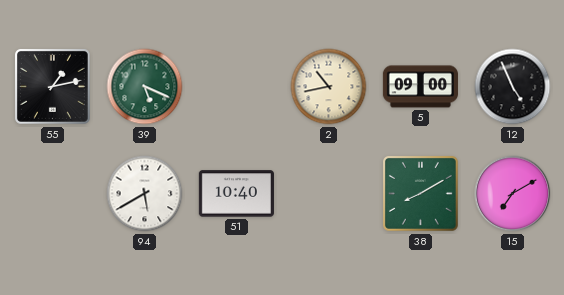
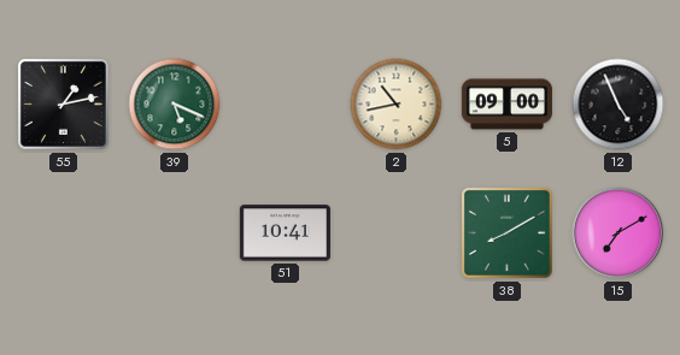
94: 5:40 -> none
51: 10:40 -> 10:41
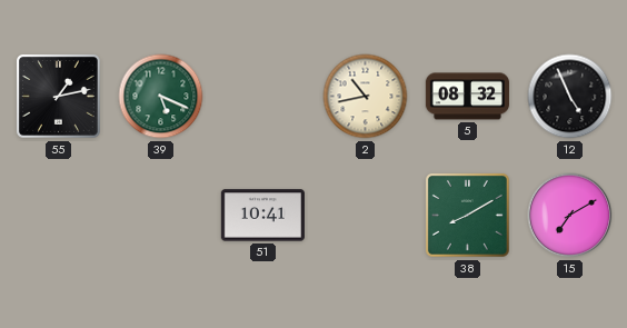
5: 09:00 -> 08:32
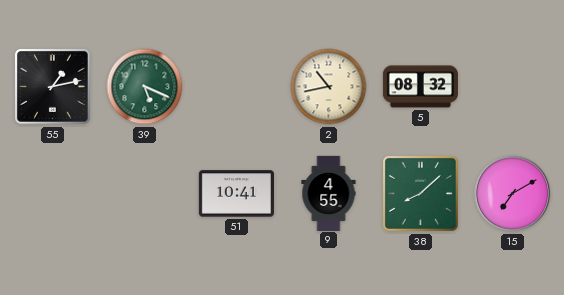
12: 4:56 -> none
9: none -> 4:55
38: 8:10 -> 8:08
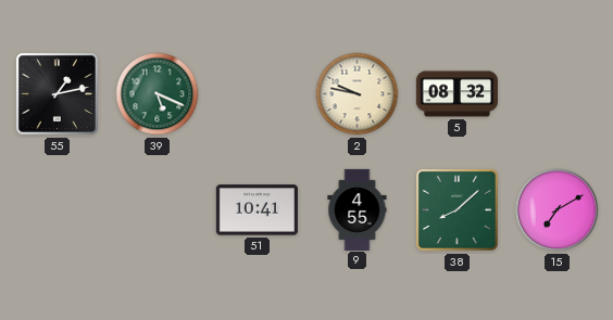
2: 10:43 -> 9:47
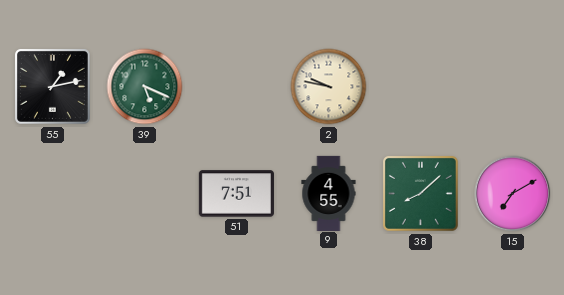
5: 08:32 -> none
51: 10:41 -> 7:51
